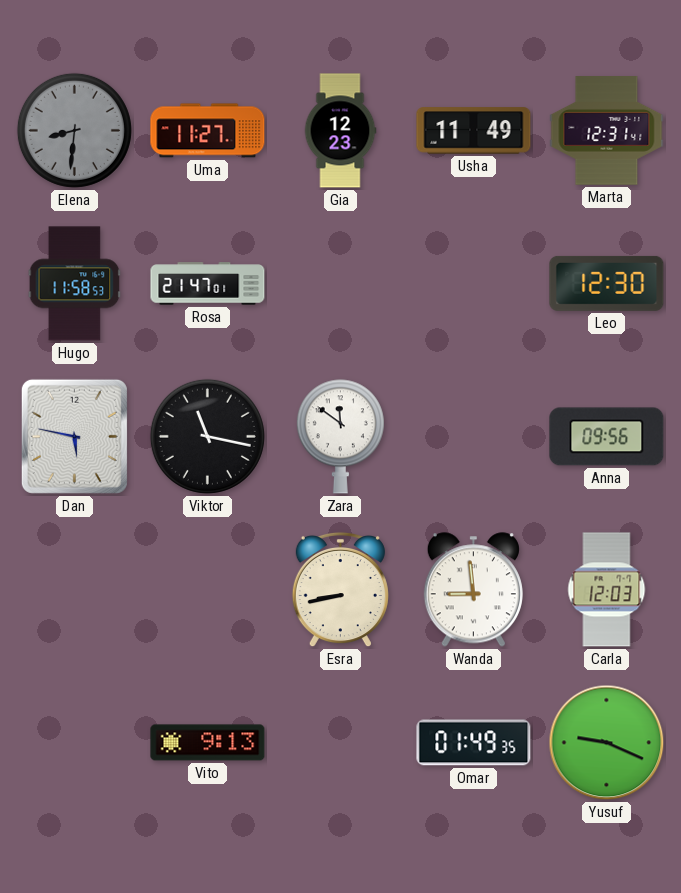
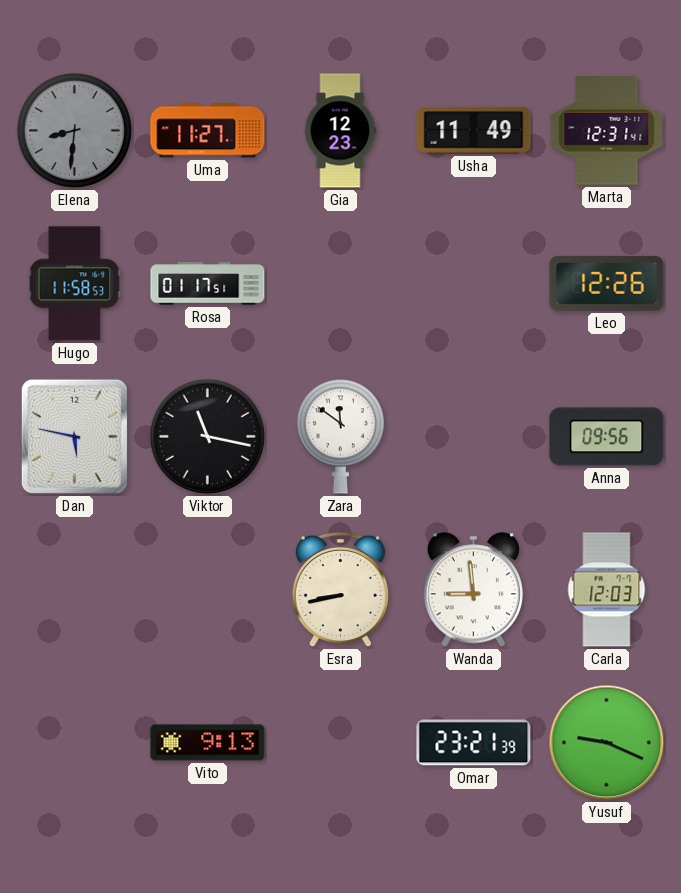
Rosa: 21:47 -> 01:17
Leo: 12:30 -> 12:26
Omar: 01:49 -> 23:21
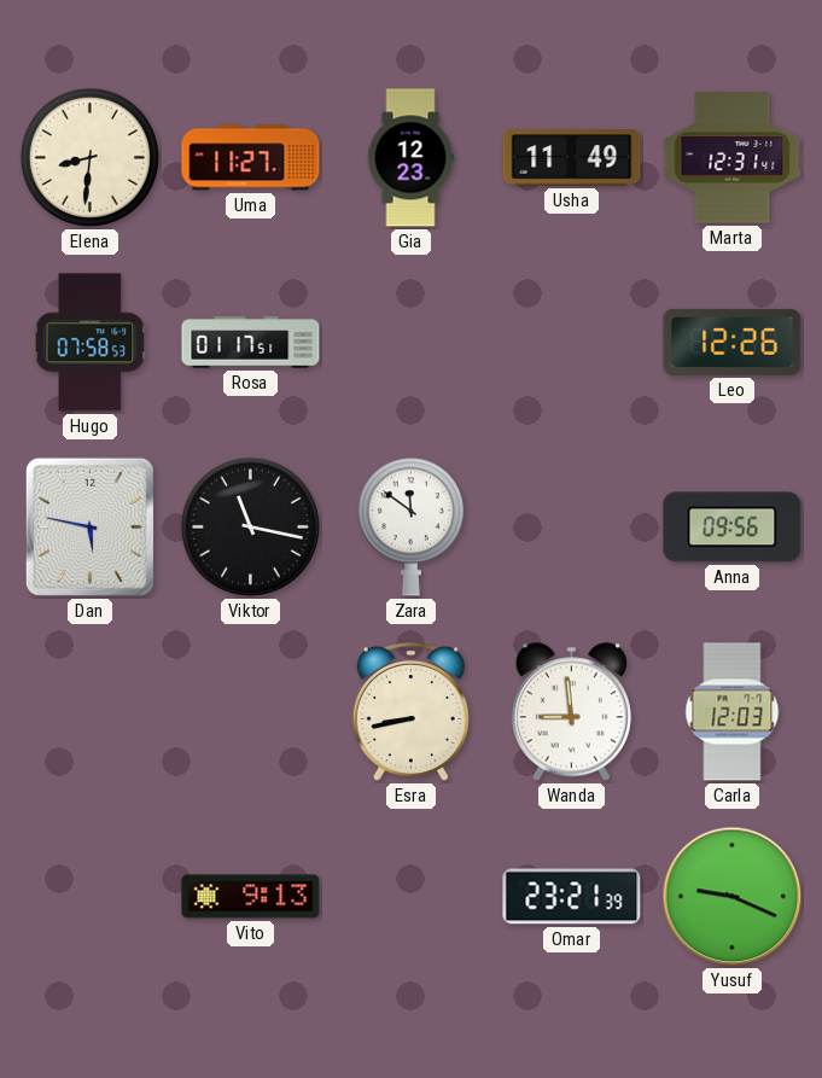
Elena dial: grey -> cream
Hugo: 11:58 -> 07:58
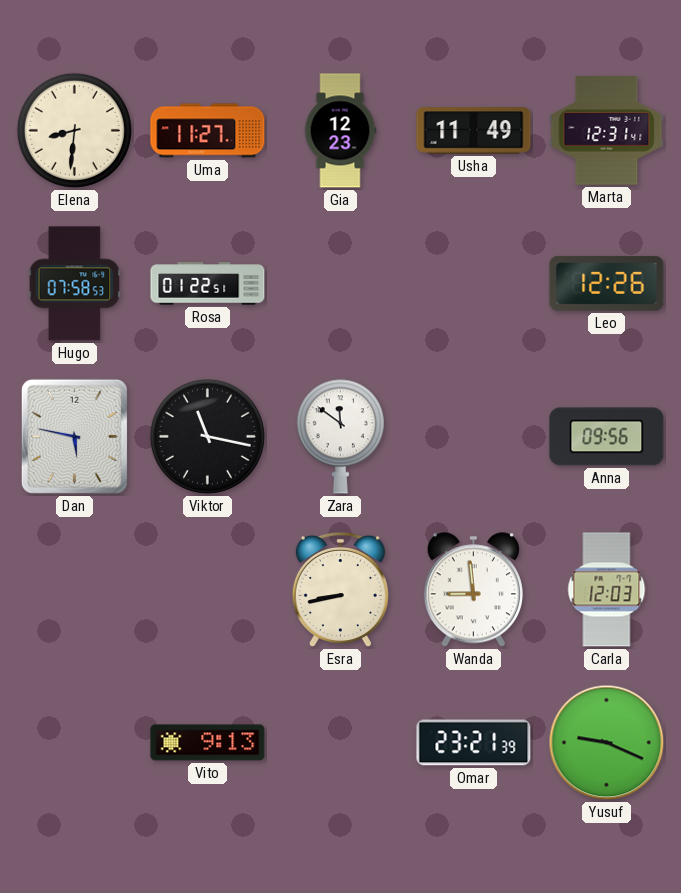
Rosa: 01:17 -> 01:22
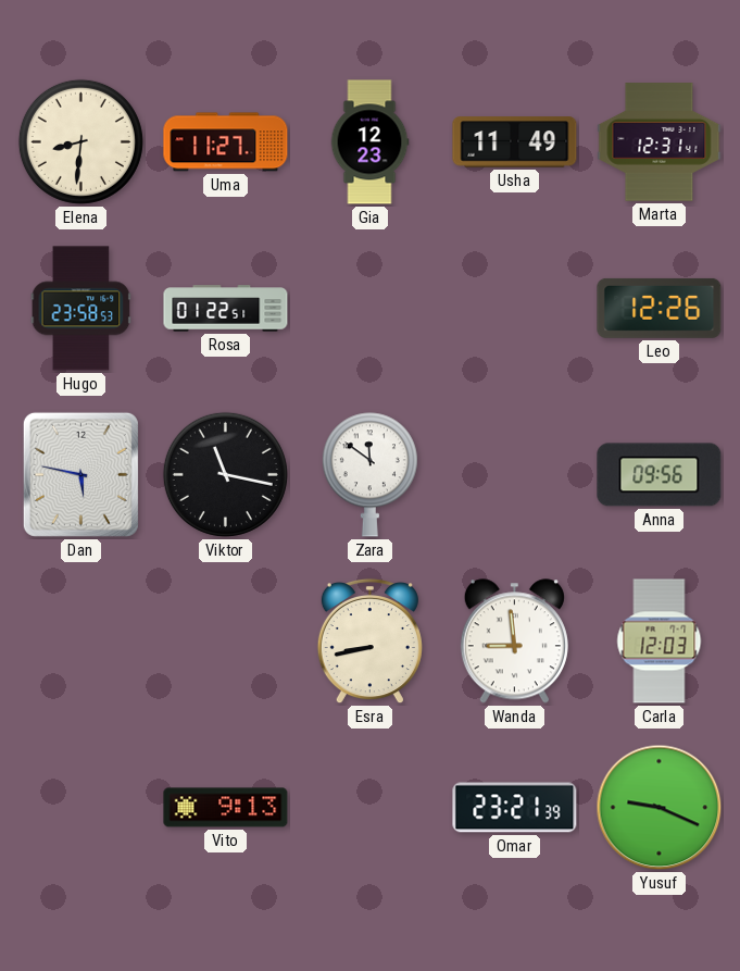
Hugo: 07:58 -> 23:58
